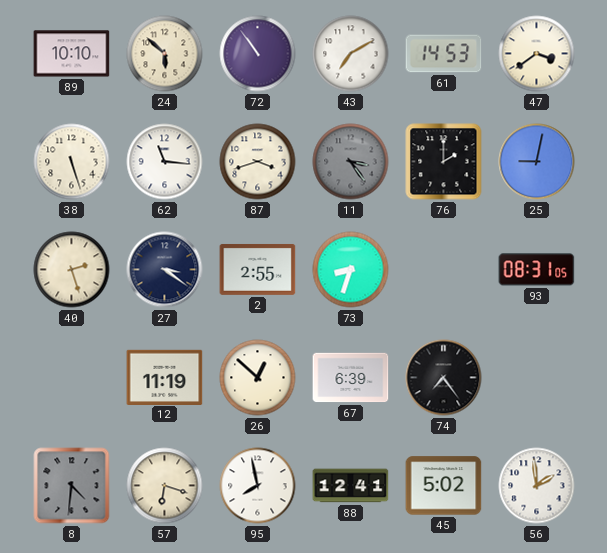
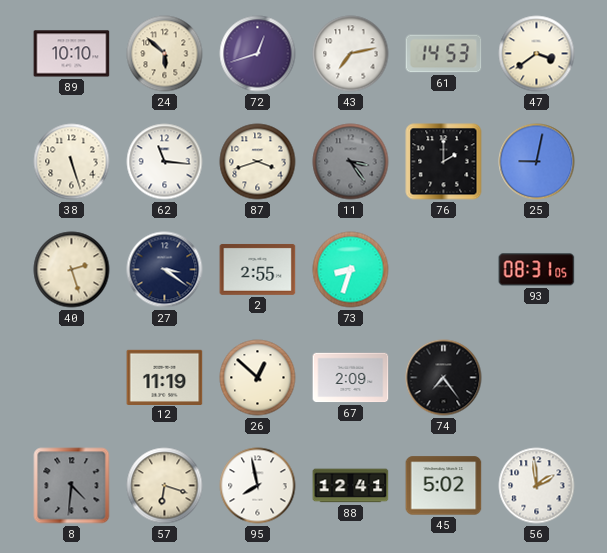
72: 10:54 -> 12:42
43: 7:10 -> 7:13
67: 6:39 -> 2:09
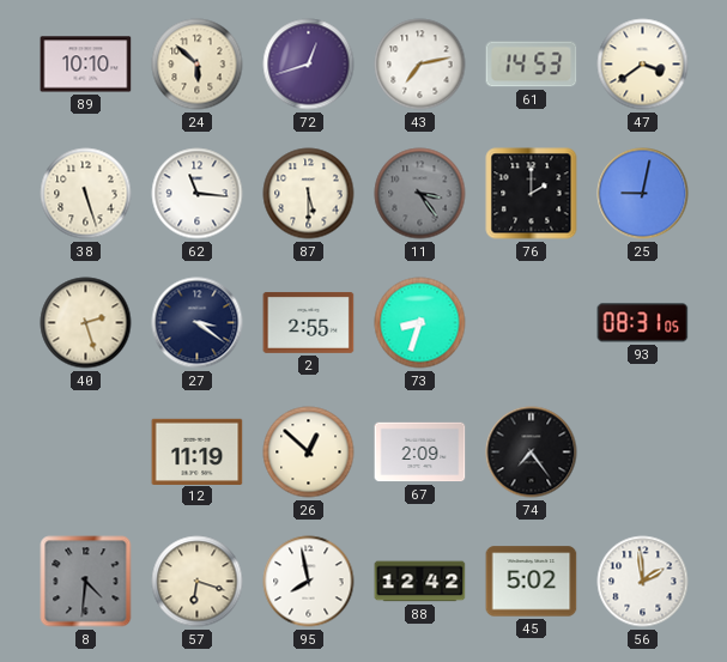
87: 3:42 -> 5:30
88: 12:41 -> 12:42
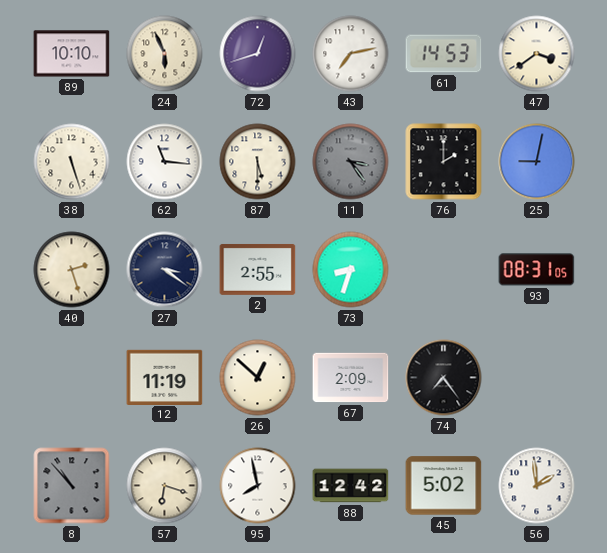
24: 5:52 -> 5:56
8: 4:31 -> 10:53
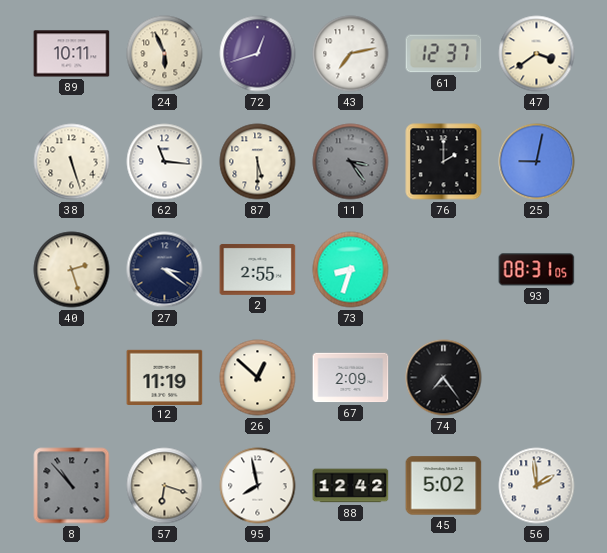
89: 10:10 -> 10:11
61: 14:53 -> 12:37
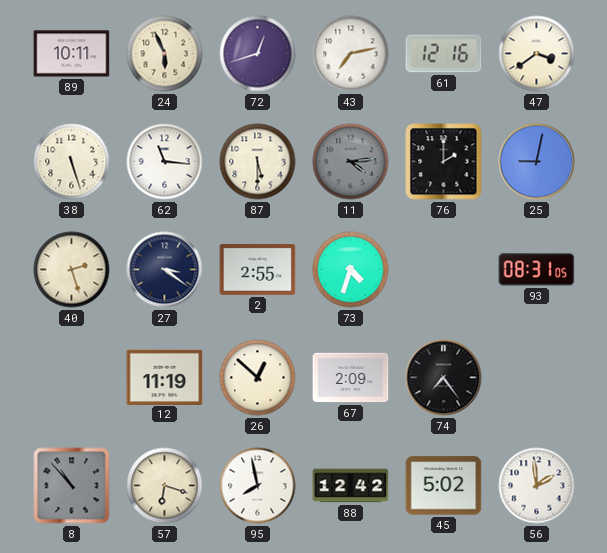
61: 12:37 -> 12:16
11: 3:24 -> 4:14
73: 8:33 -> 4:33
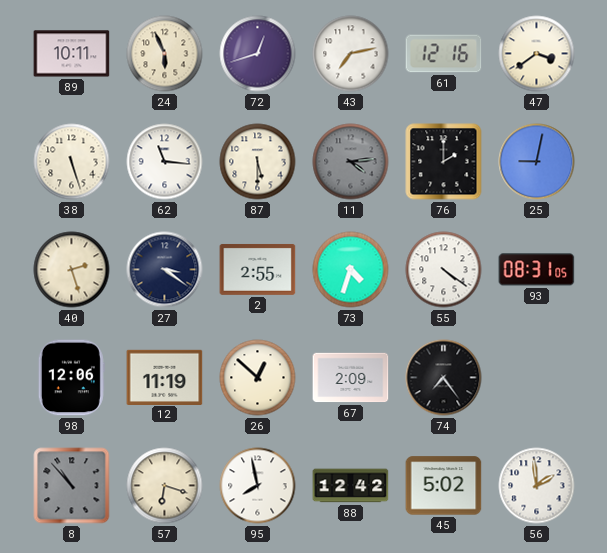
55: none -> 4:21
98: none -> 12:06
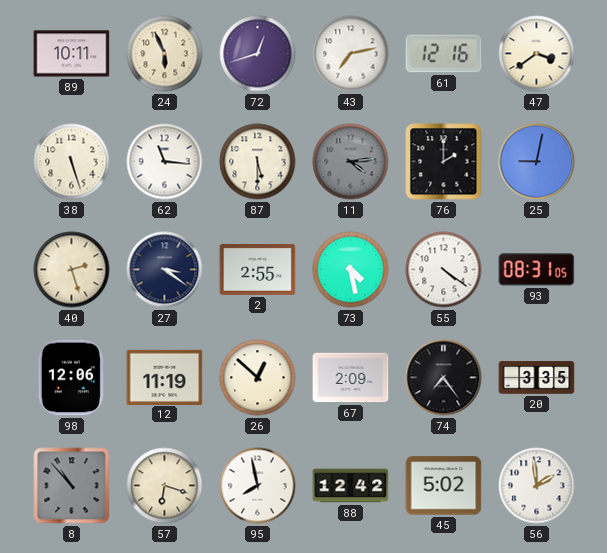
73: 4:33 -> 4:28
20: none -> 3:35
